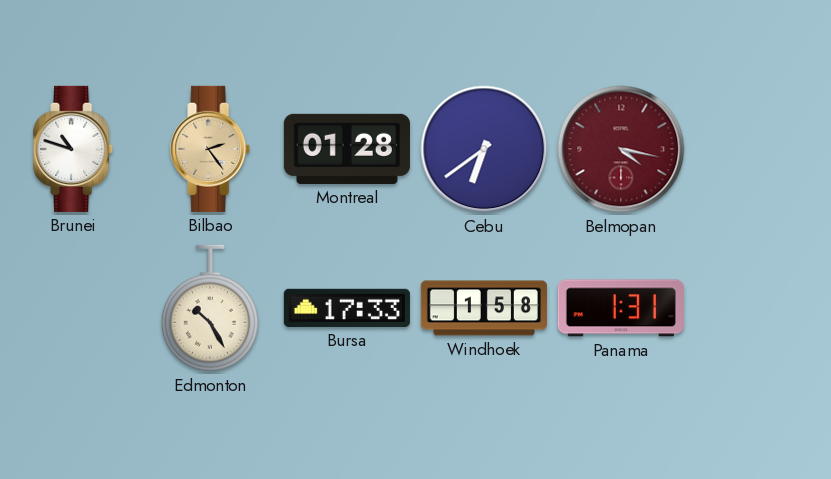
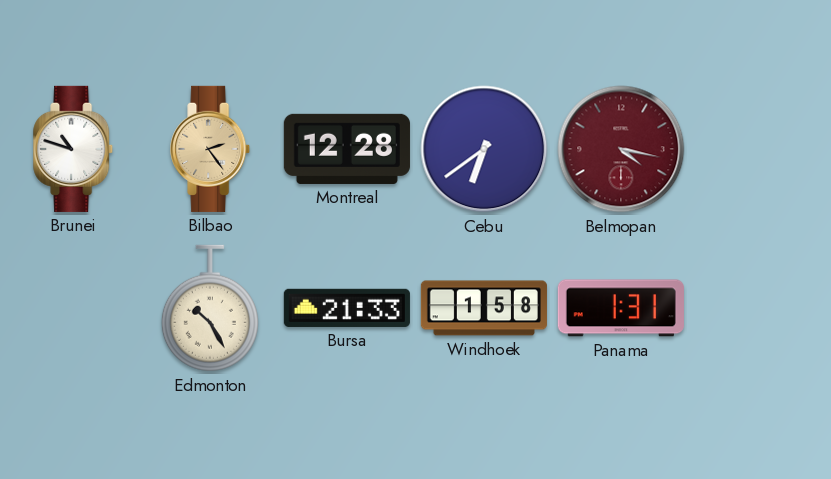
Montreal: 01:28 -> 12:28
Bursa: 17:33 -> 21:33
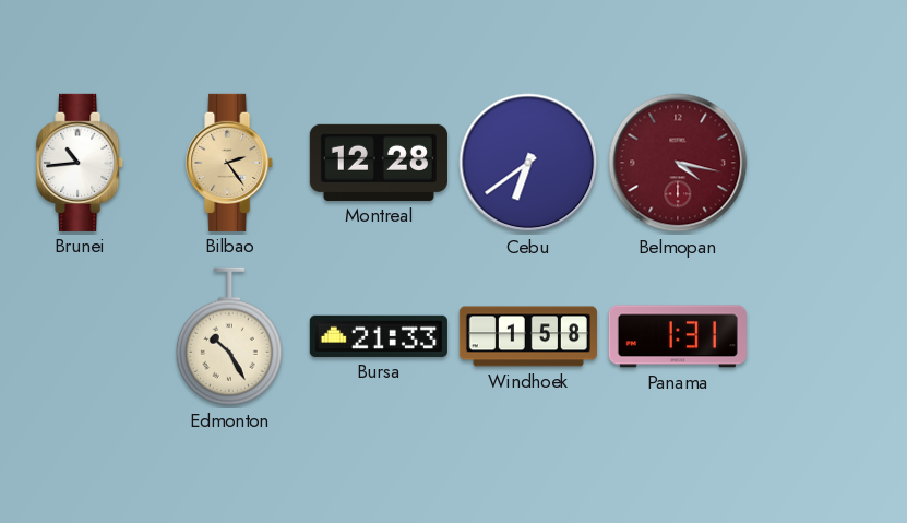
Brunei: 10:48 -> 10:44
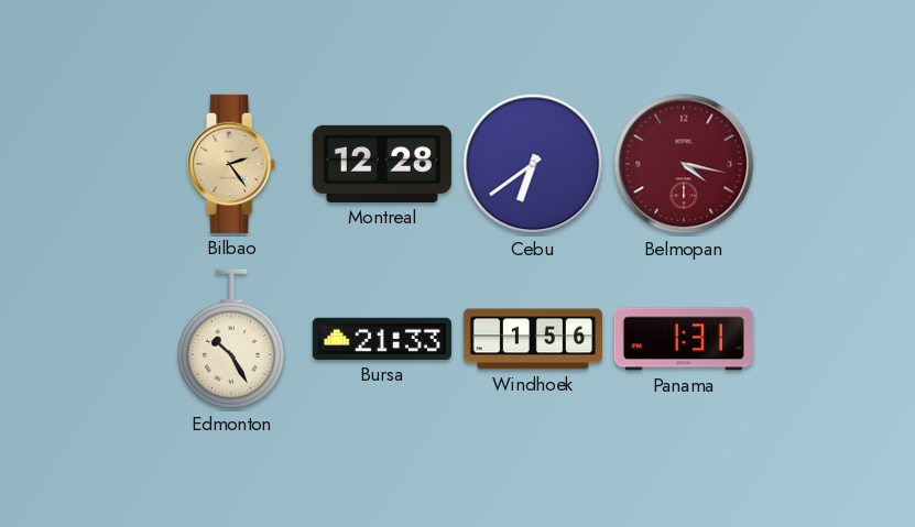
Brunei: 10:44 -> none
Windhoek: 1:58 -> 1:56
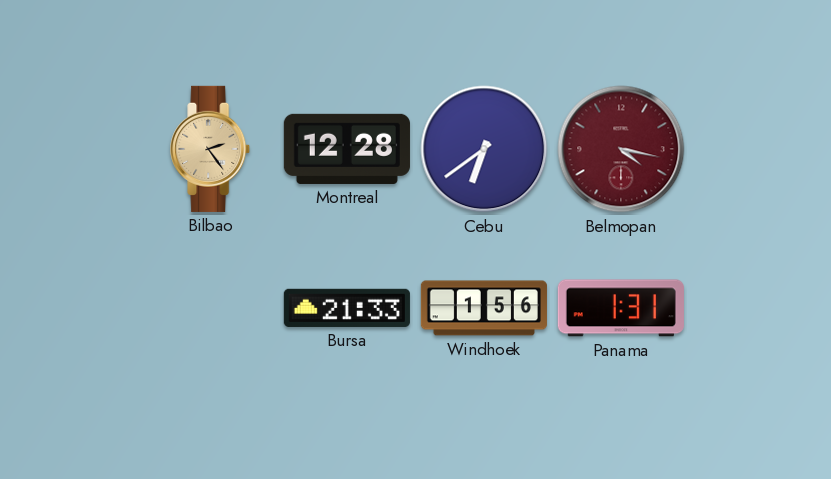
Edmonton: 10:25 -> none
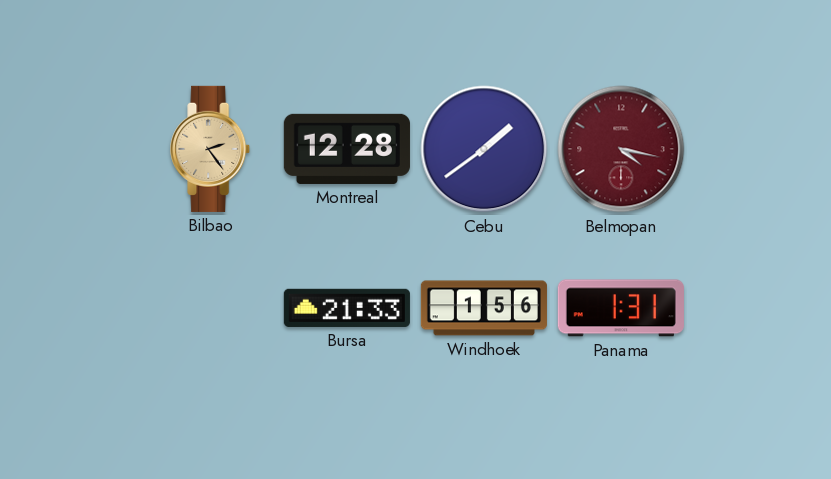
Cebu: 6:39 -> 1:39
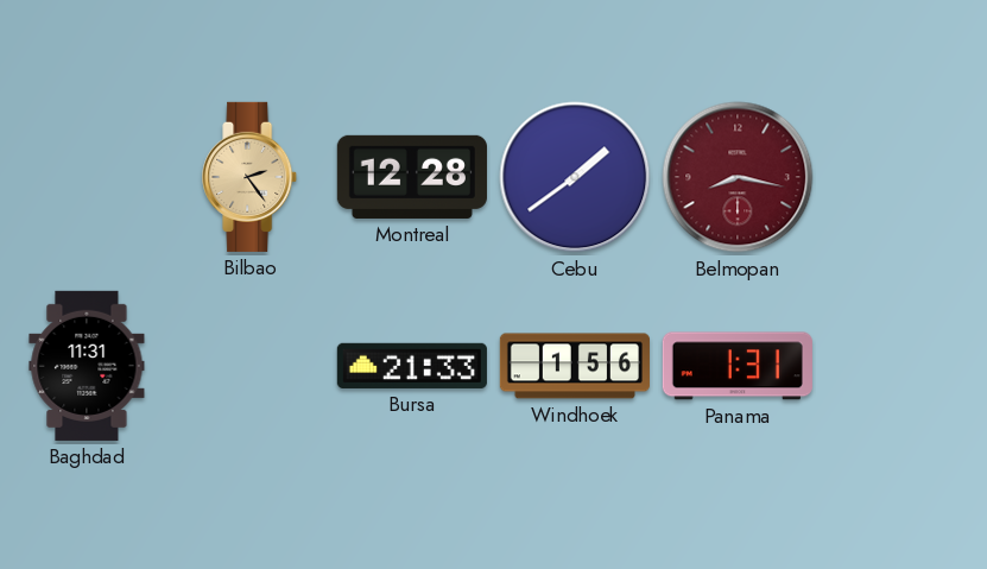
Belmopan: 4:17 -> 8:17
Baghdad: none -> 11:31
